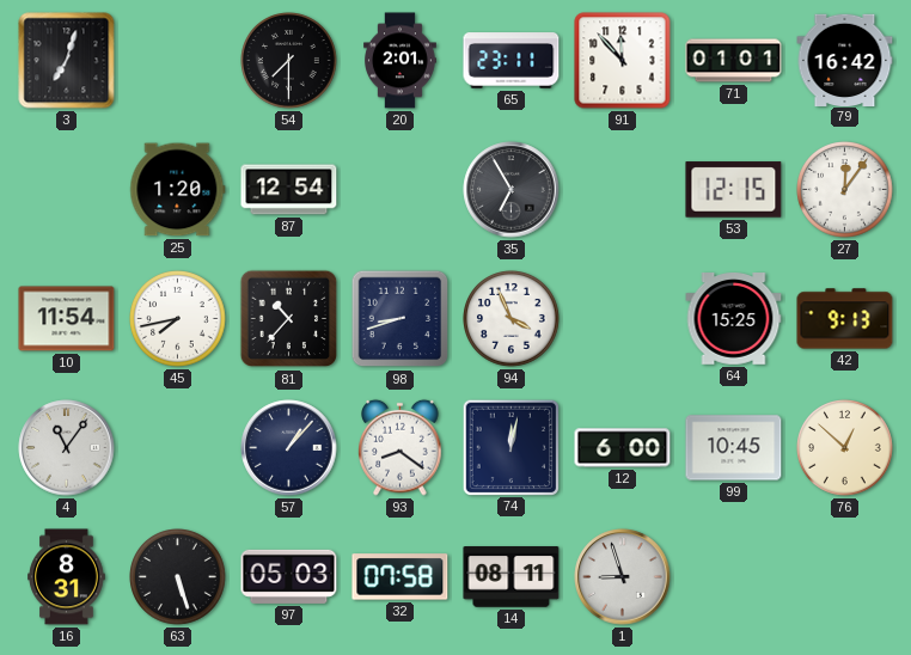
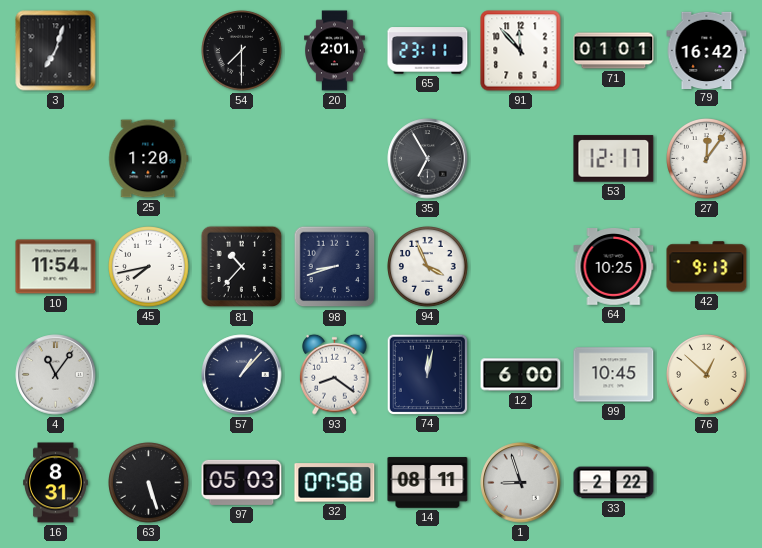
87: 12:54 -> none
53: 12:15 -> 12:17
64: 15:25 -> 10:25
33: none -> 2:22
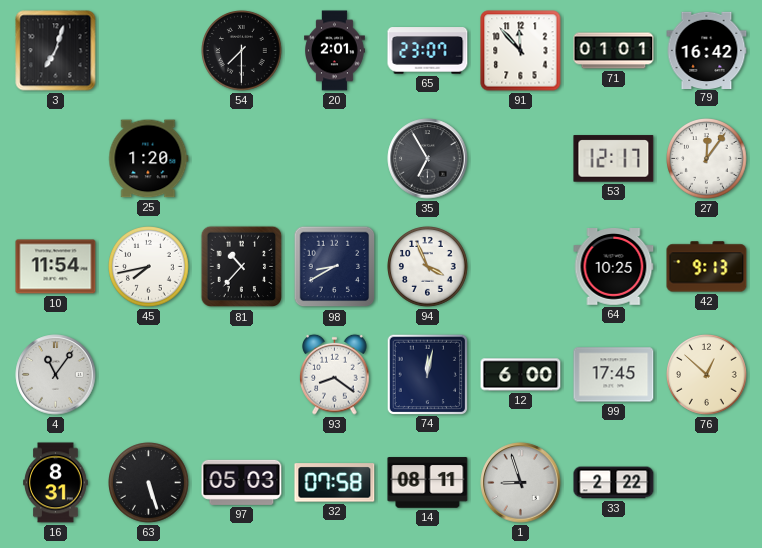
65: 23:11 -> 23:07
98: 8:42 -> 8:40
57: 1:07 -> none
99: 10:45 -> 17:45
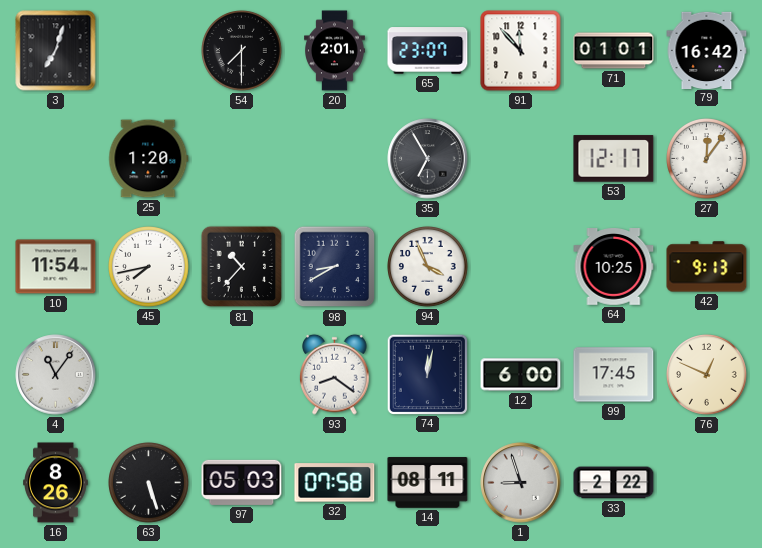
76: 12:52 -> 12:49
16: 8:31 -> 8:26
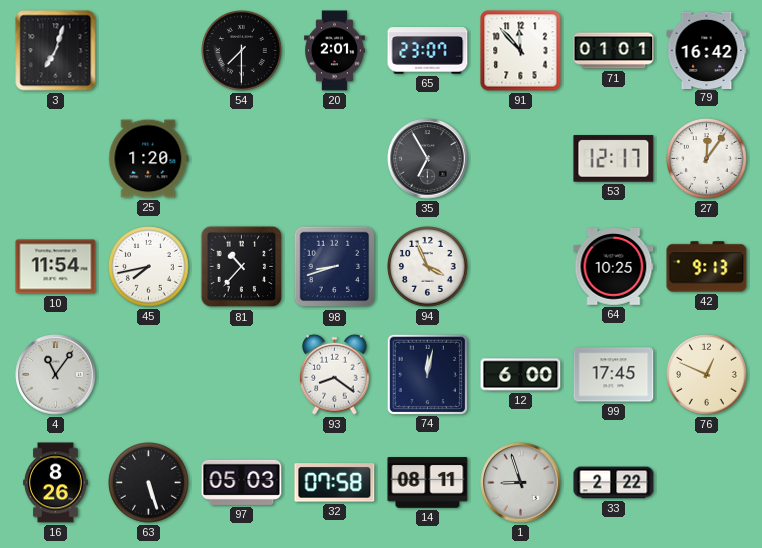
98: 8:40 -> 8:42
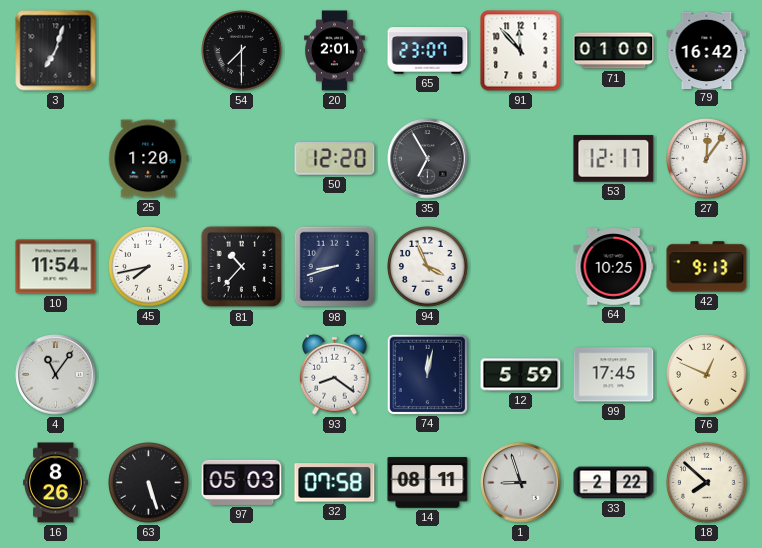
71: 01:01 -> 01:00
50: none -> 12:20
12: 6:00 -> 5:59
18: none -> 7:52
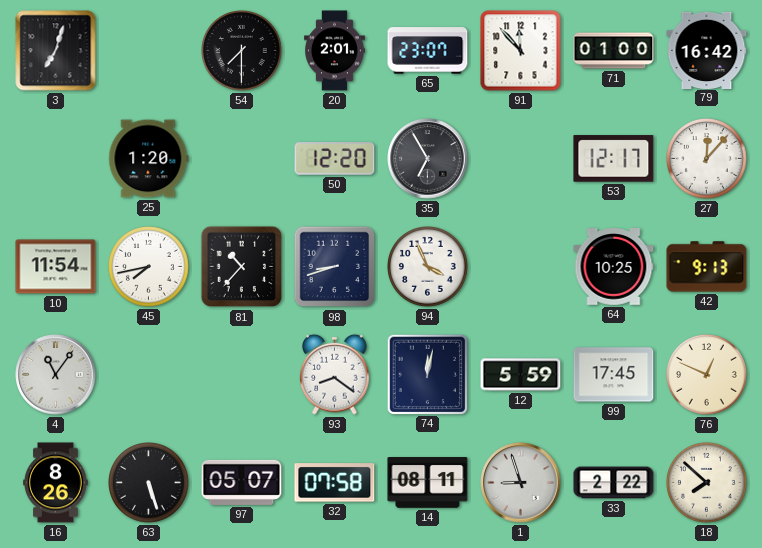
27: 12:06 -> 12:07
97: 05:03 -> 05:07
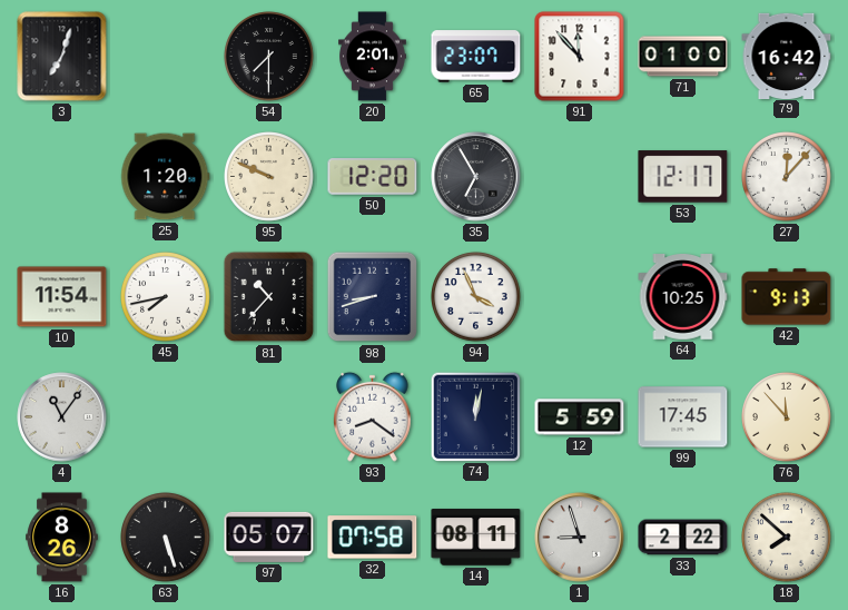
95: none -> 9:49
76: 12:49 -> 11:53
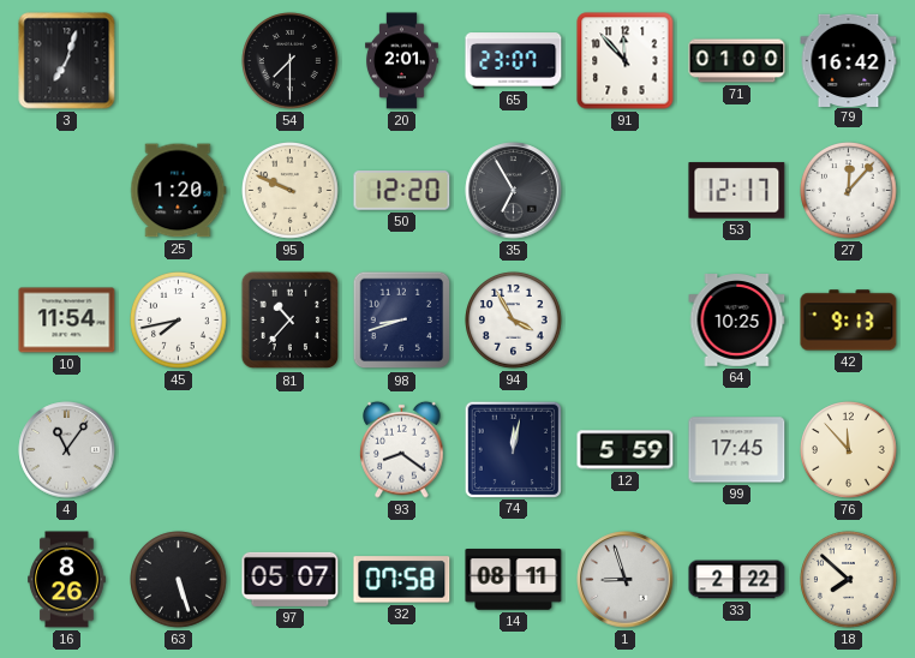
94: 3:56 -> 3:55
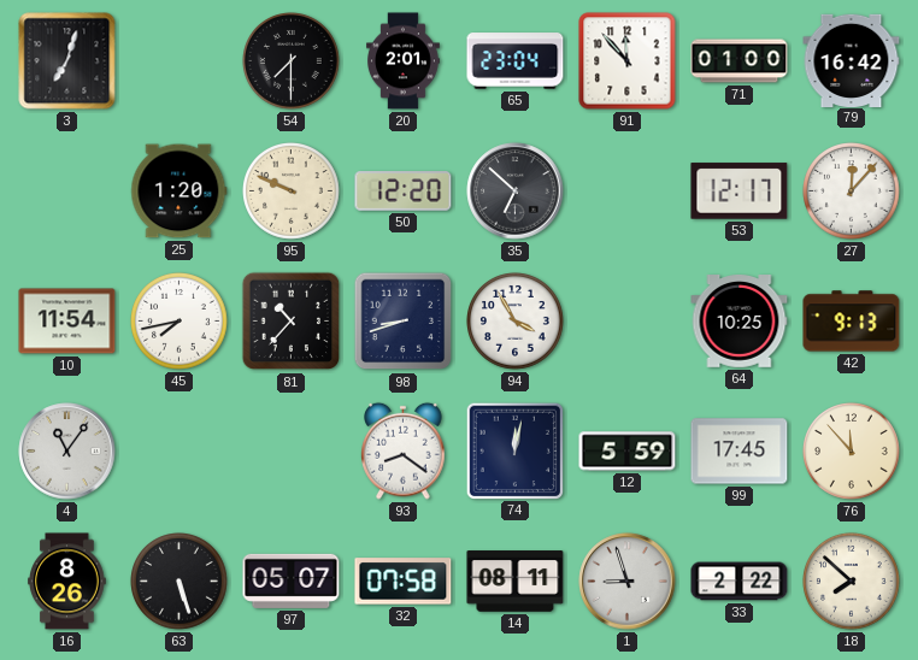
65: 23:07 -> 23:04
35: 6:55 -> 6:52
